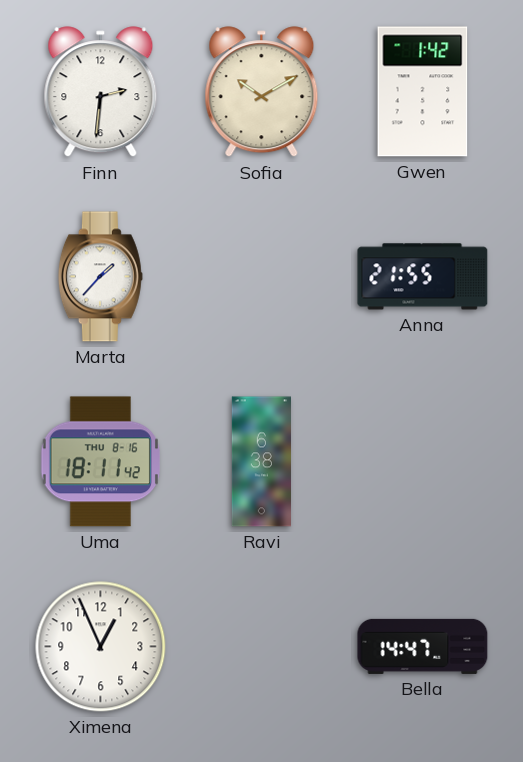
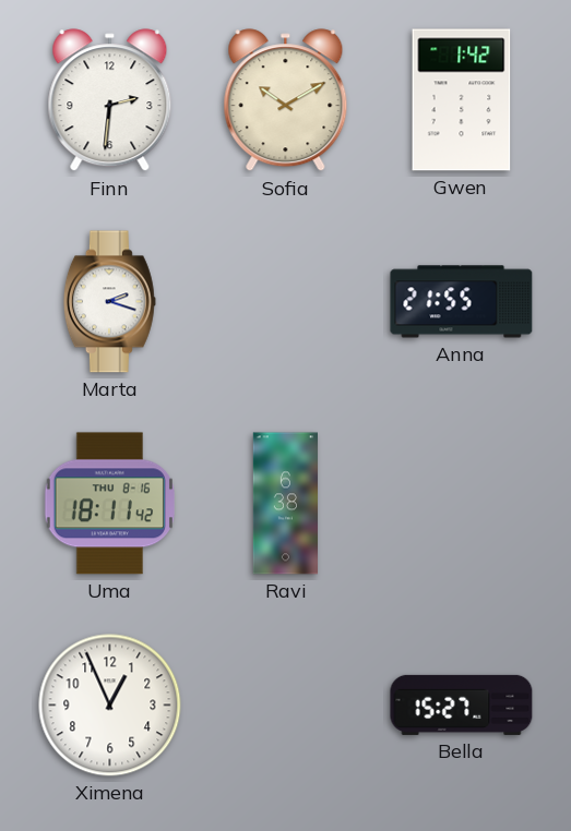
Marta: 1:37 -> 2:18
Bella: 14:47 -> 15:27
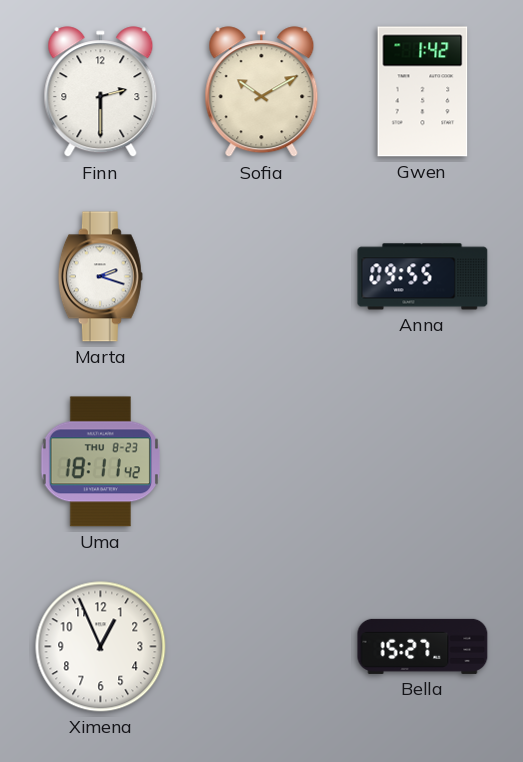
Finn: 2:31 -> 2:30
Anna: 21:55 -> 09:55
Uma date: THU 8-16 -> THU 8-23
Ravi: 6:38 -> none
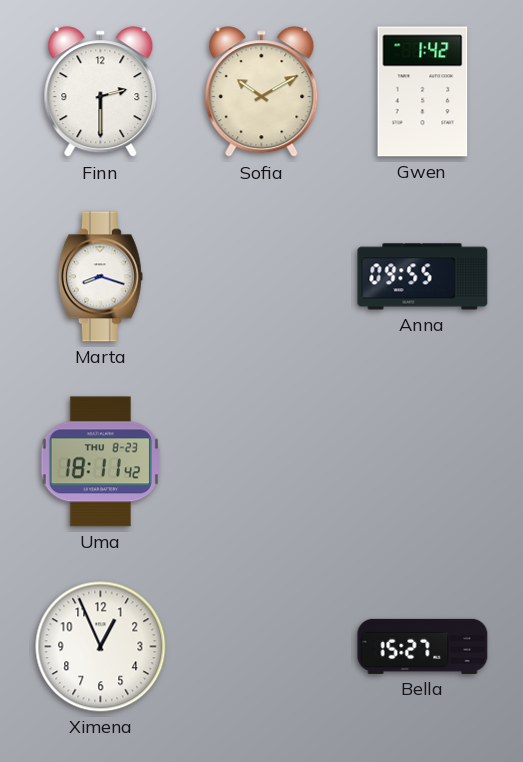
Marta: 2:18 -> 8:18
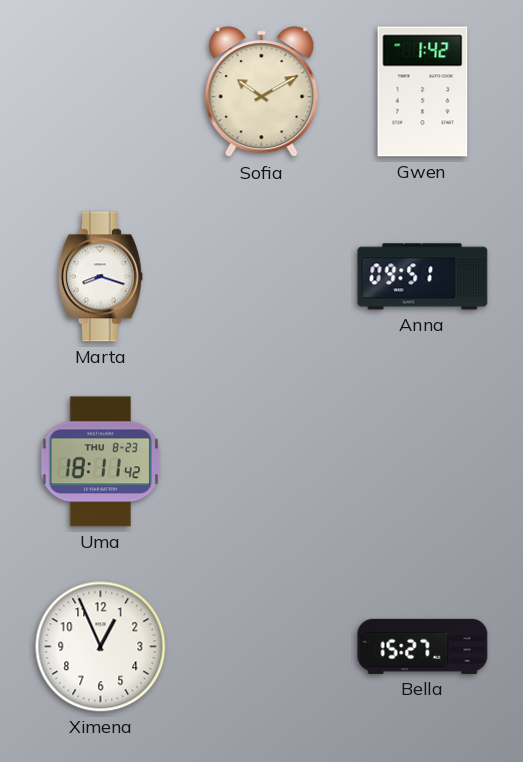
Finn: 2:30 -> none
Anna: 09:55 -> 09:51
